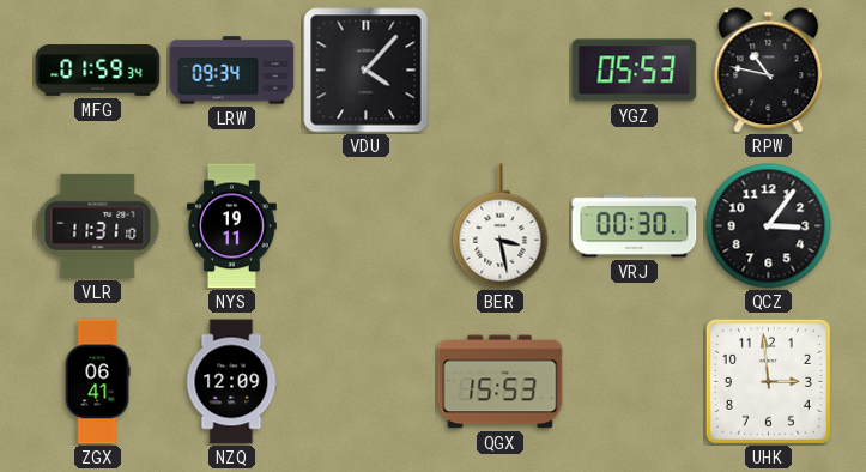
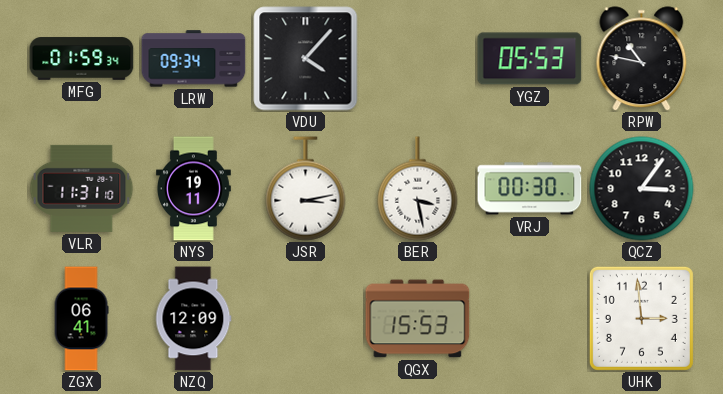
JSR: none -> 3:13
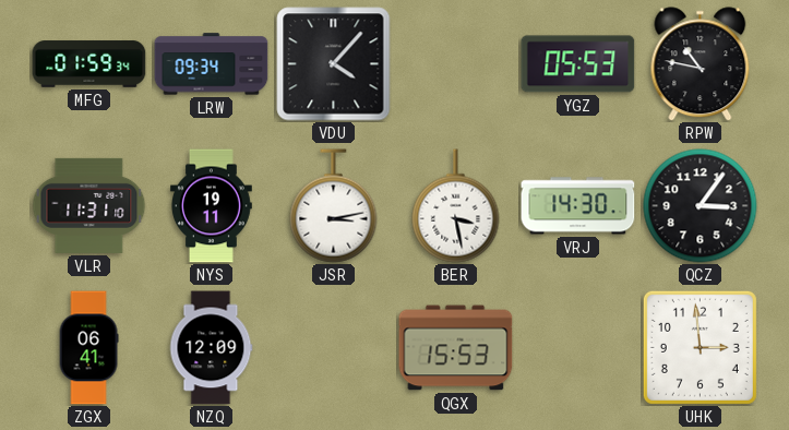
VRJ: 00:30 -> 14:30
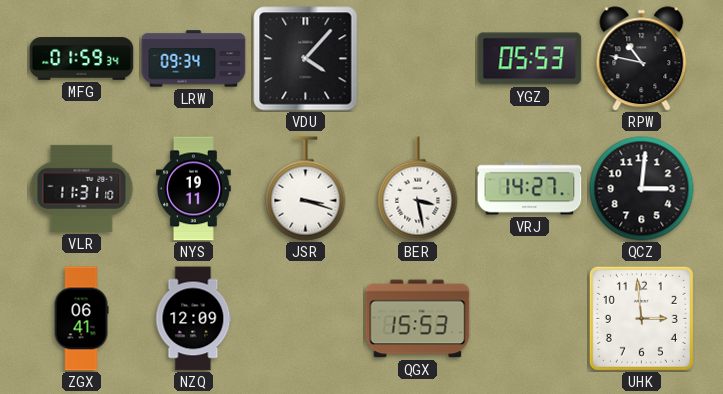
JSR: 3:13 -> 3:18
VRJ: 14:30 -> 14:27
QCZ: 3:06 -> 3:01
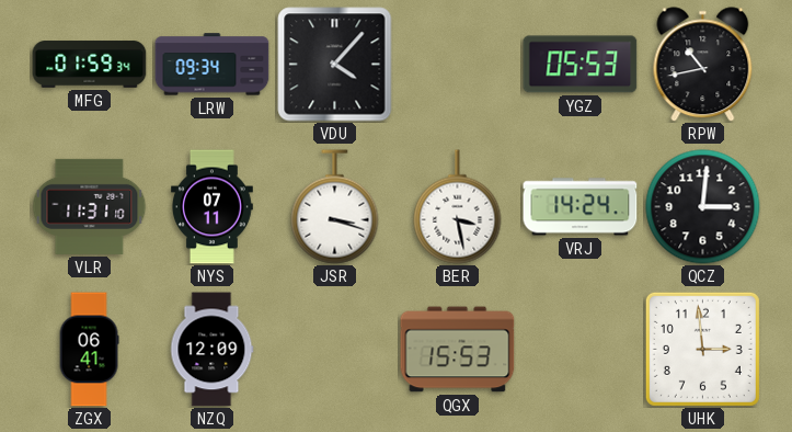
RPW: 10:47 -> 10:43
NYS: 19:11 -> 07:11
VRJ: 14:27 -> 14:24
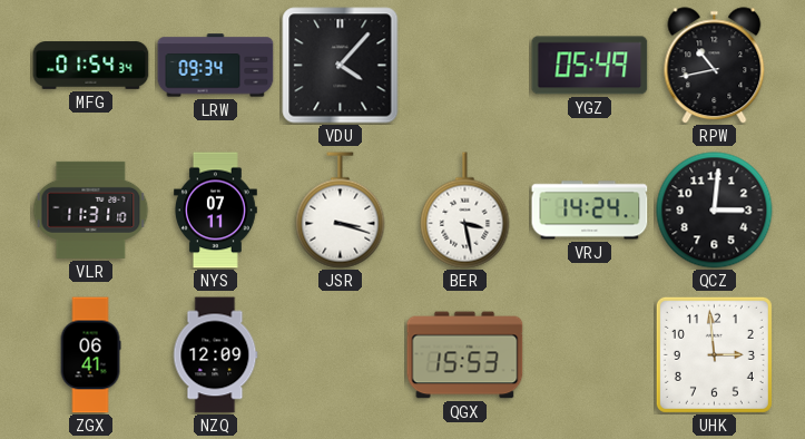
MFG: 01:59 -> 01:54
YGZ: 05:53 -> 05:49
